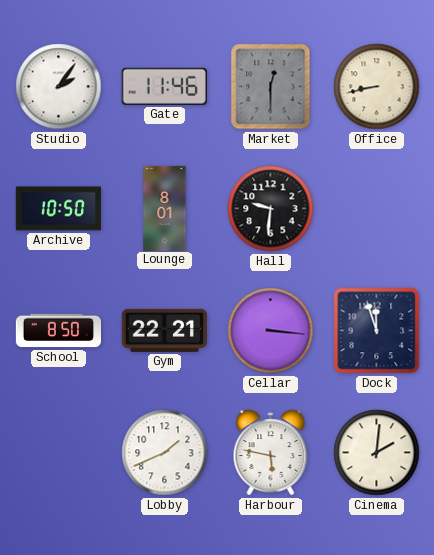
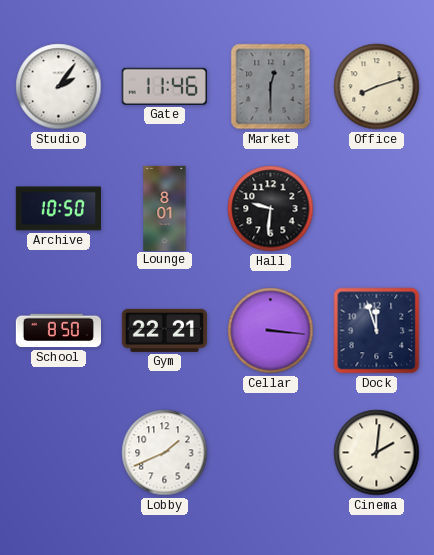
Office: 8:43 -> 8:12
Harbour: 5:47 -> none
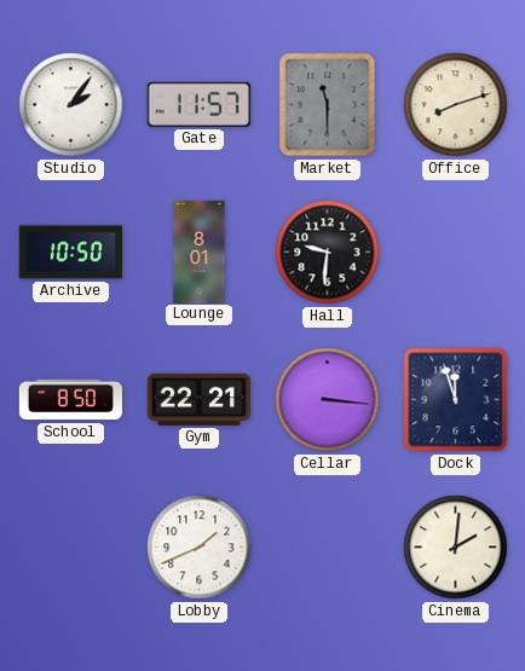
Gate: 11:46 -> 11:57
Market: 12:30 -> 11:30
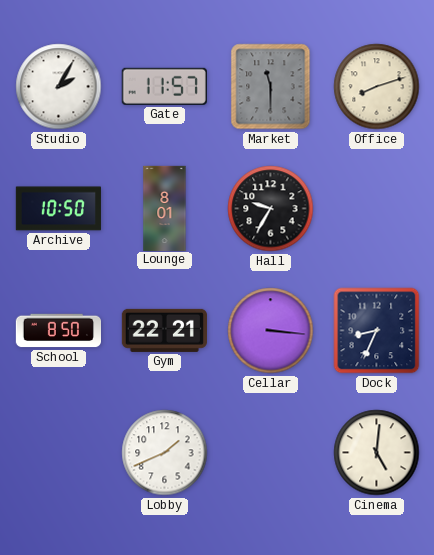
Studio: 2:06 -> 2:05
Hall: 9:31 -> 9:35
Dock: 11:57 -> 8:34
Cinema: 2:01 -> 5:01
